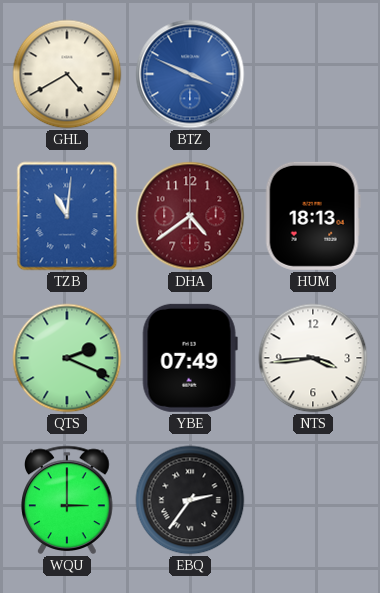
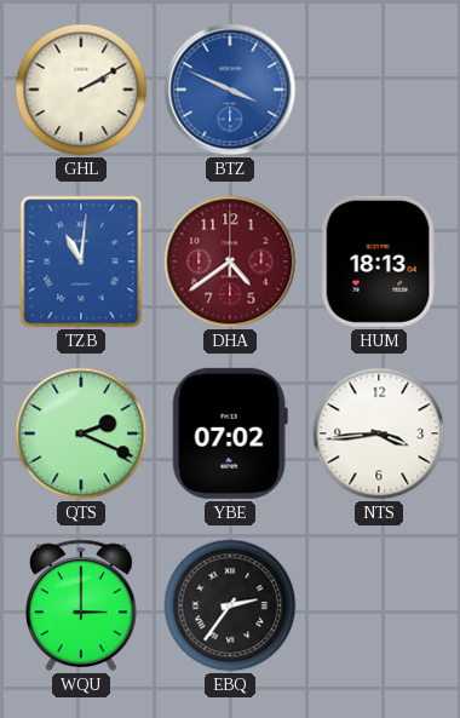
GHL: 4:40 -> 2:10
YBE: 07:49 -> 07:02
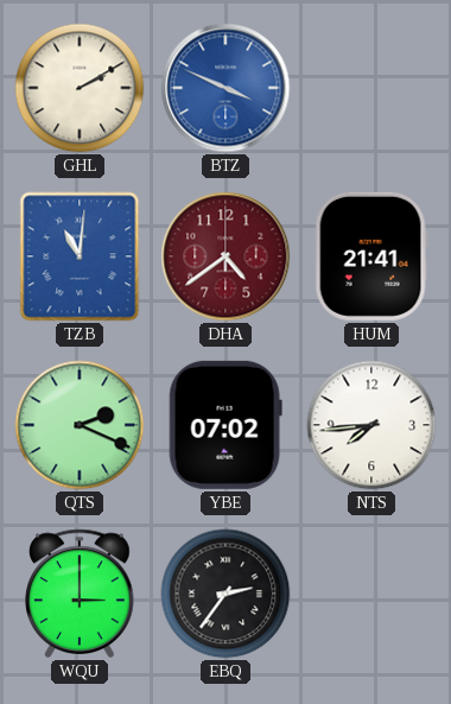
HUM: 18:13 -> 21:41
NTS: 3:44 -> 7:44
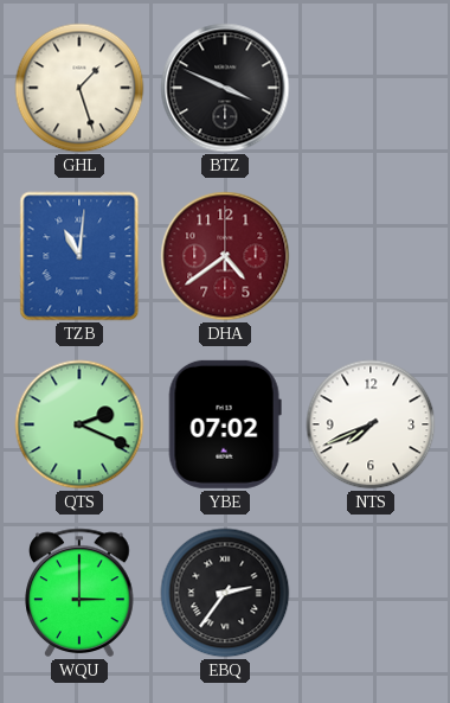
GHL: 2:10 -> 1:27
BTZ dial: blue -> black
HUM: 21:41 -> none
NTS: 7:44 -> 7:41
